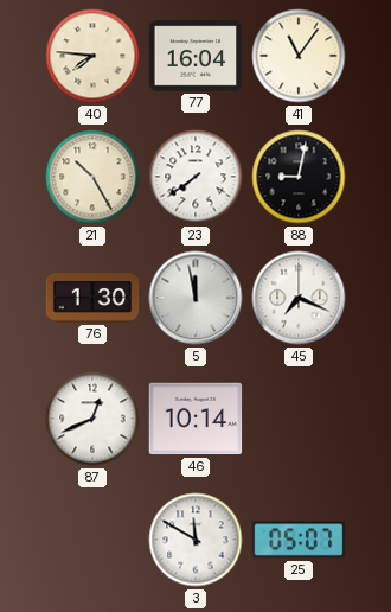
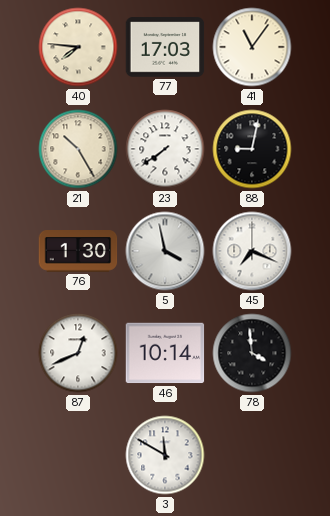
77: 16:04 -> 17:03
5: 11:58 -> 3:58
78: none -> 3:59
25: 05:07 -> none
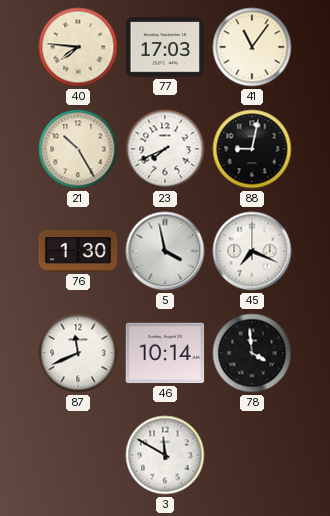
23: 7:39 -> 7:41
87: 12:41 -> 11:41
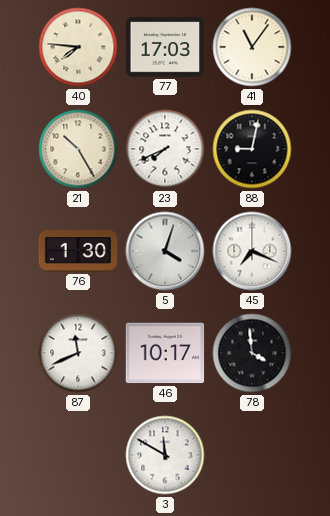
5: 3:58 -> 4:03
46: 10:14 -> 10:17
